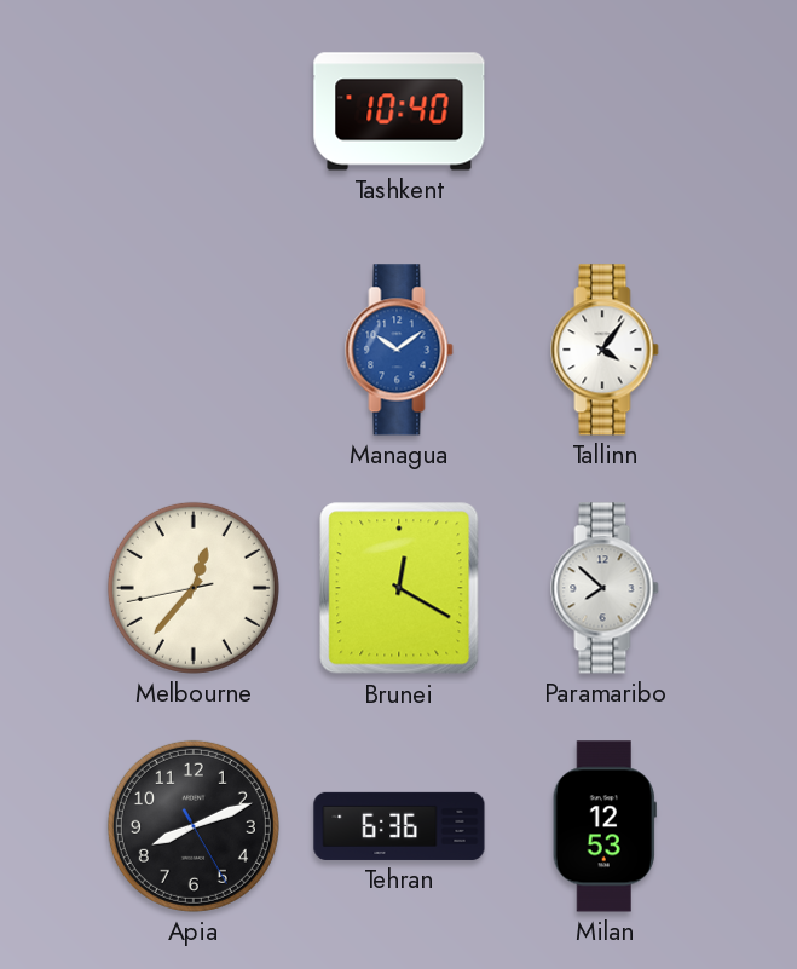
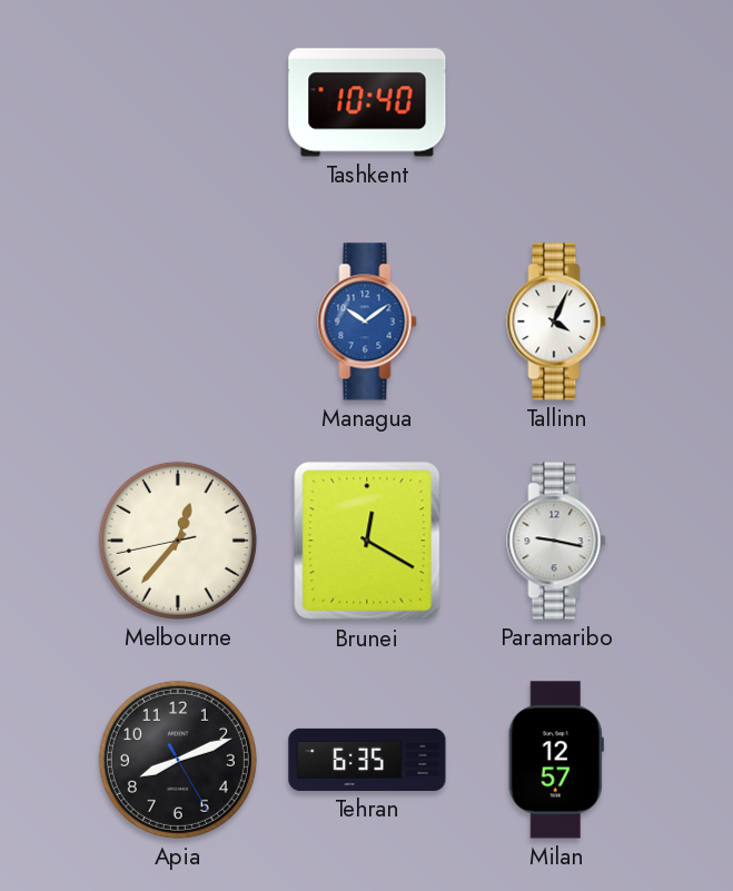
Tallinn: 4:06 -> 4:04
Paramaribo: 7:52 -> 9:17
Tehran: 6:36 -> 6:35
Milan: 12:53 -> 12:57
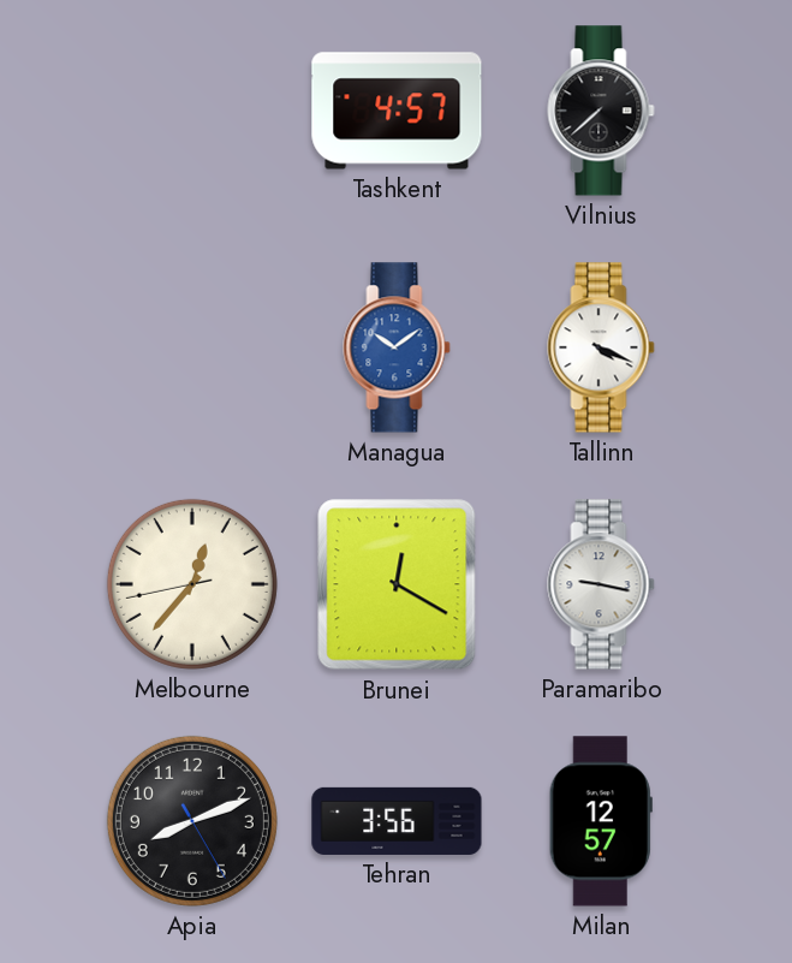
Tashkent: 10:40 -> 4:57
Vilnius: none -> 7:38
Tallinn: 4:04 -> 4:19
Tehran: 6:35 -> 3:56
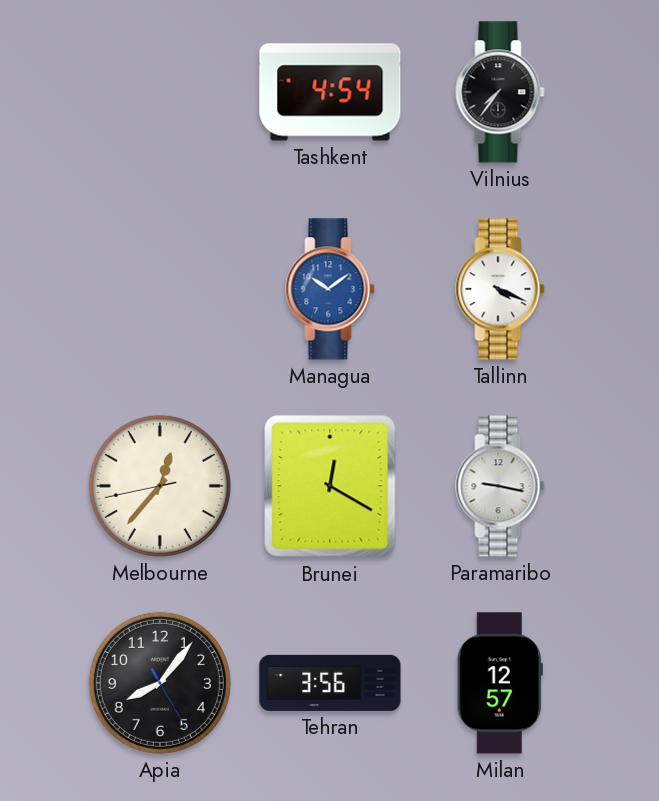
Tashkent: 4:57 -> 4:54
Vilnius: 7:38 -> 7:36
Apia: 8:11 -> 8:06
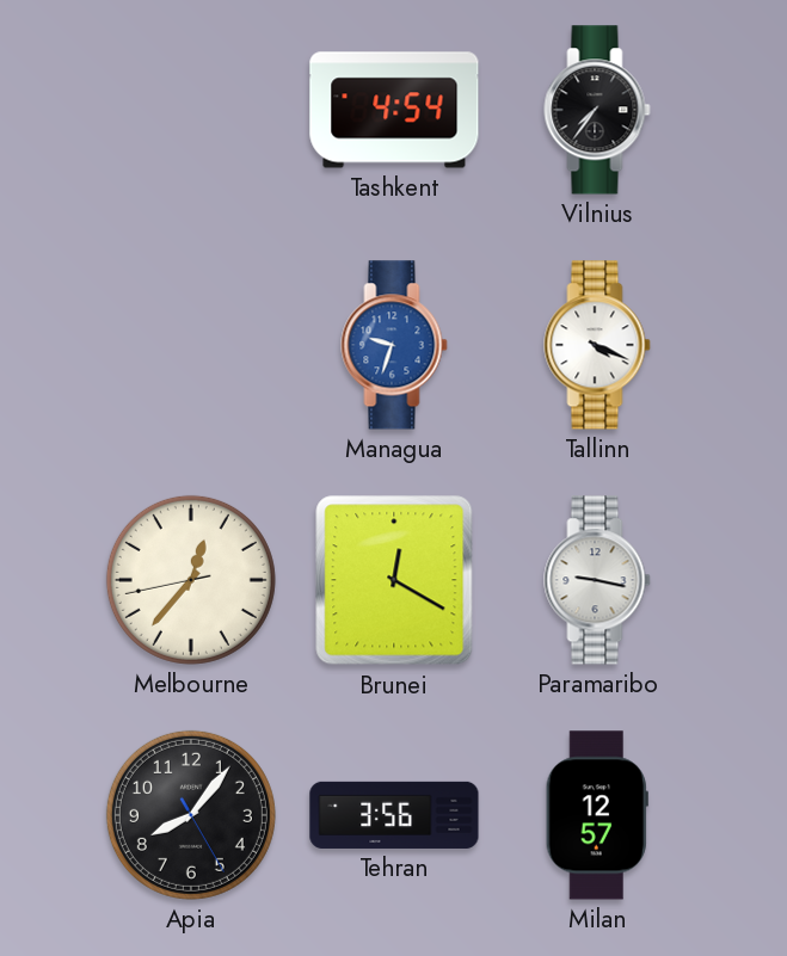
Managua: 10:09 -> 9:33
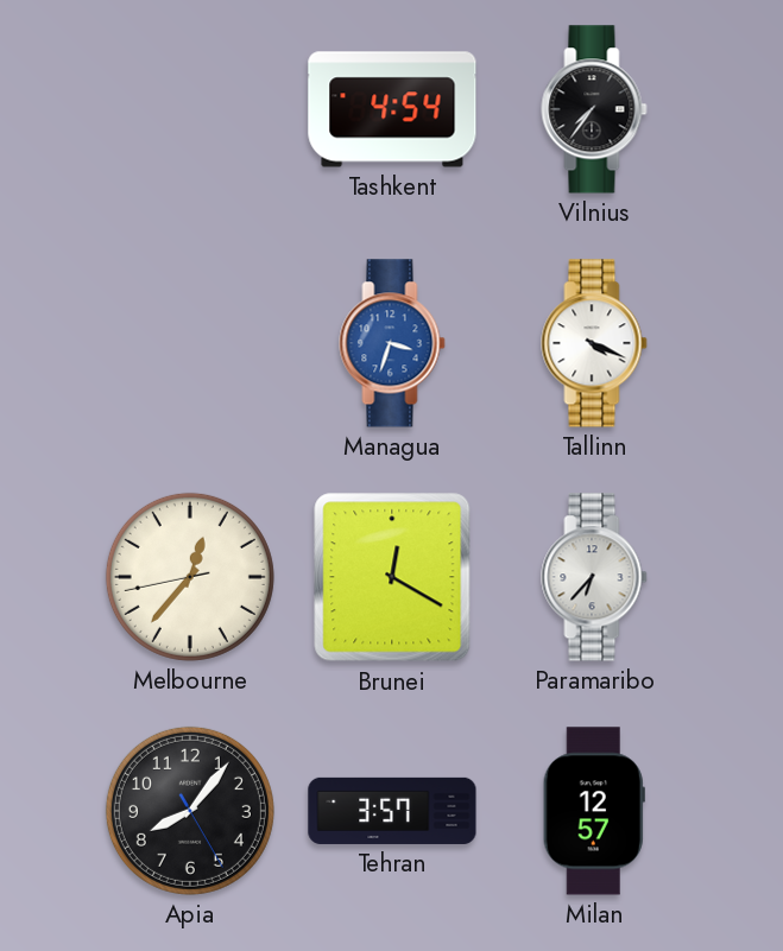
Managua: 9:33 -> 3:33
Paramaribo: 9:17 -> 6:37
Tehran: 3:56 -> 3:57
